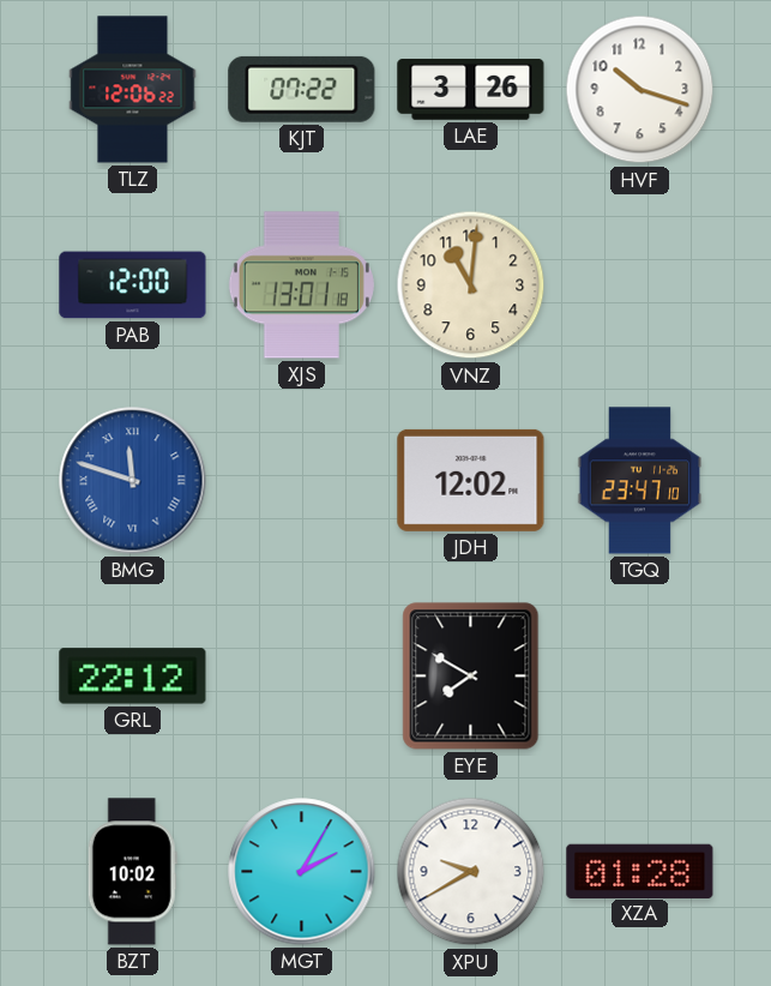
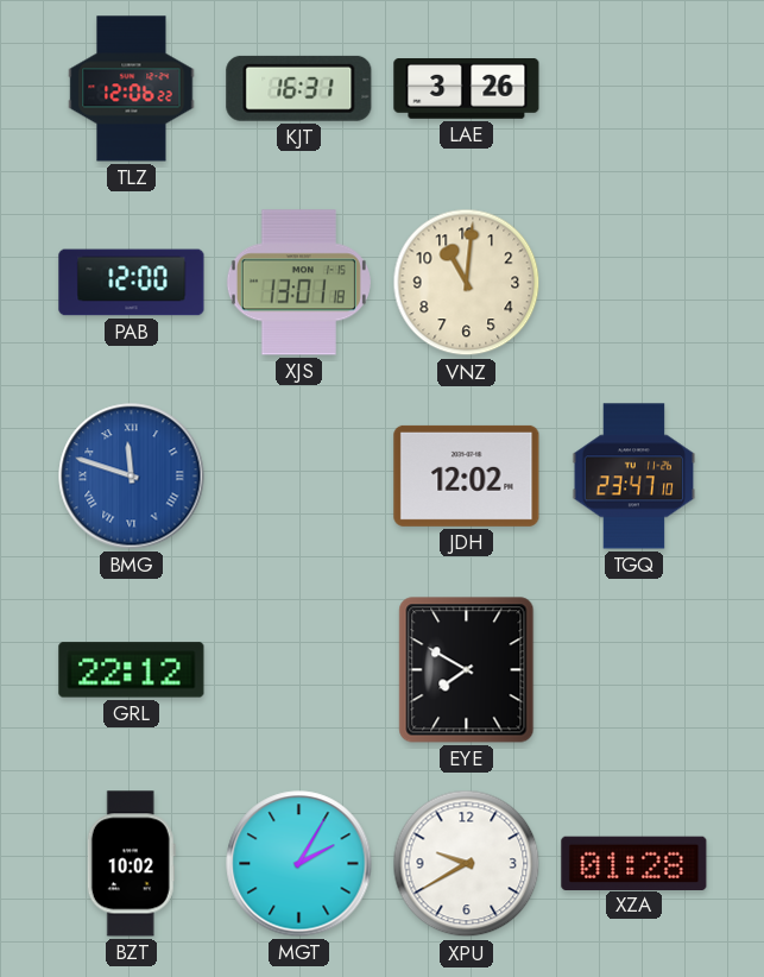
KJT: 07:22 -> 16:31
HVF: 10:18 -> none
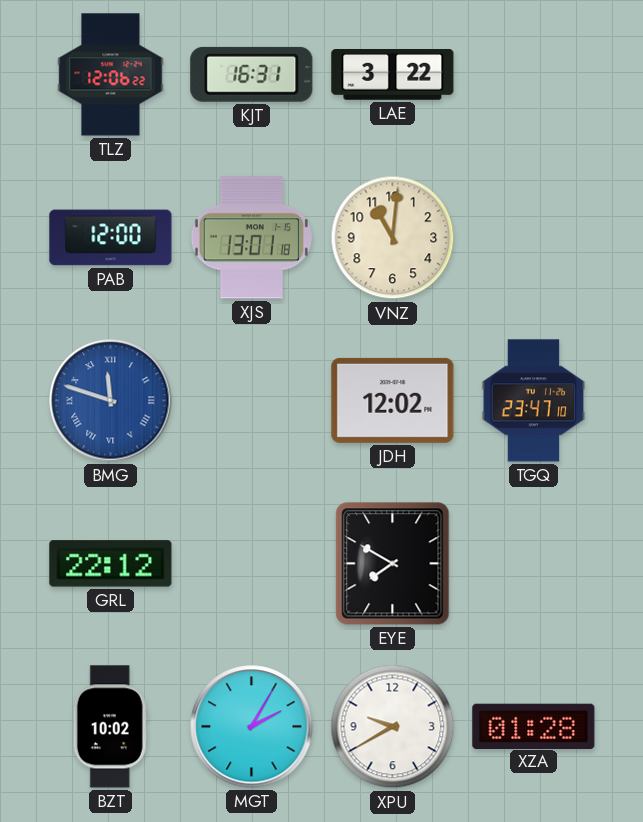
LAE: 3:26 -> 3:22
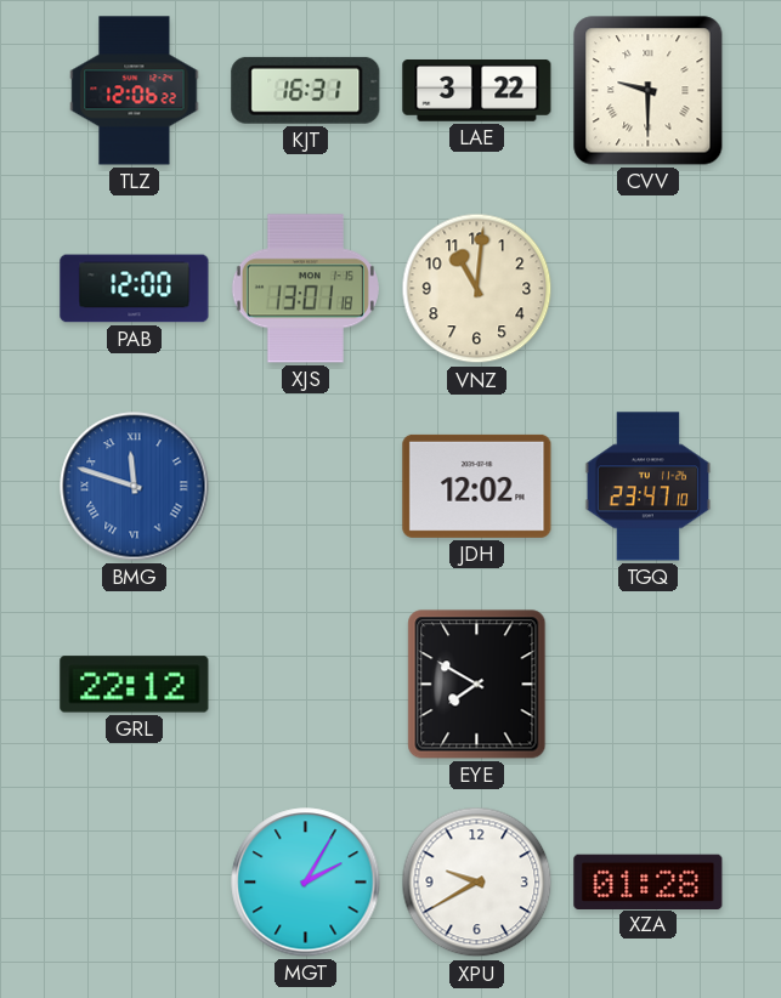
CVV: none -> 9:30
BZT: 10:02 -> none
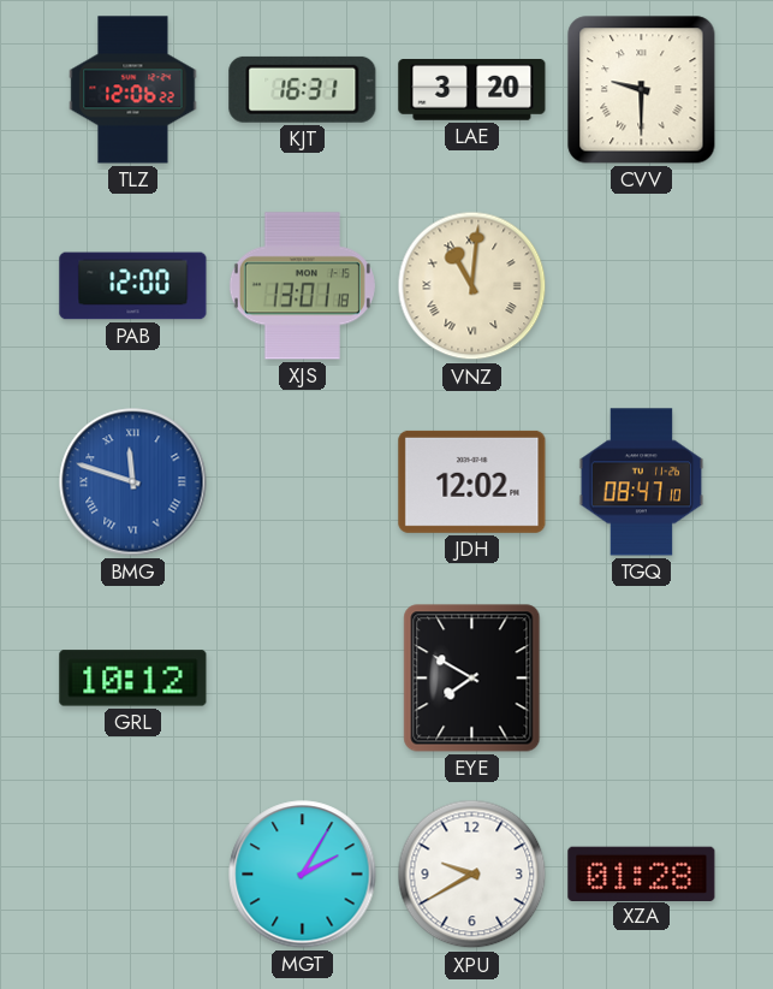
LAE: 3:22 -> 3:20
VNZ numerals: Arabic -> Roman
TGQ: 23:47 -> 08:47
GRL: 22:12 -> 10:12
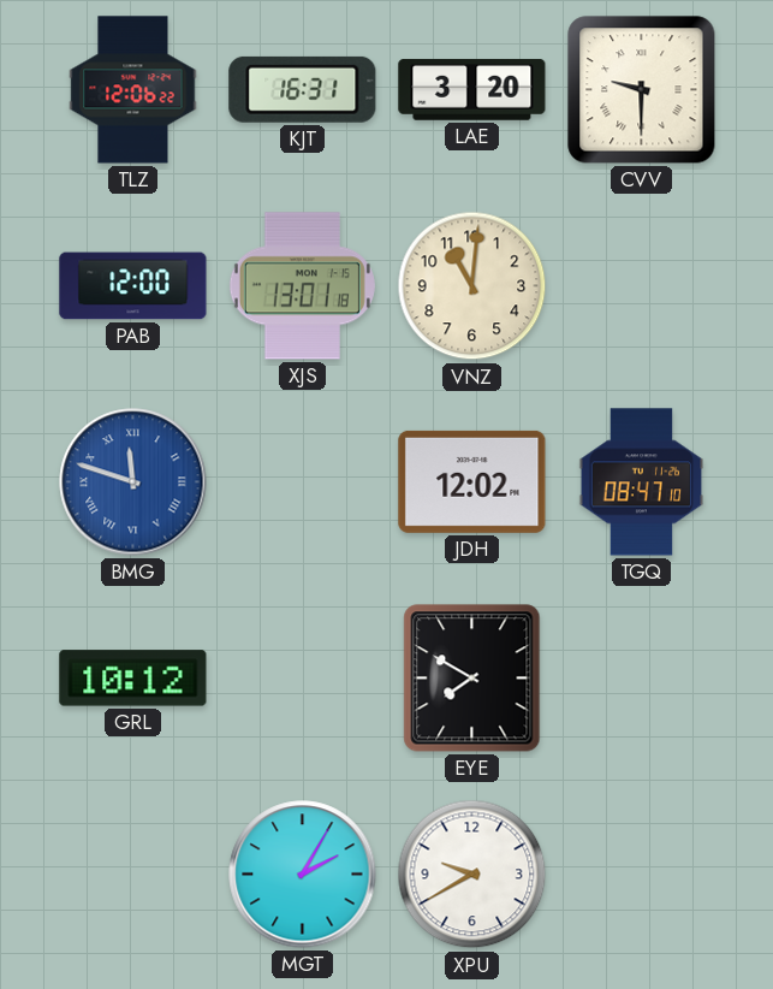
VNZ numerals: Roman -> Arabic
XZA: 01:28 -> none
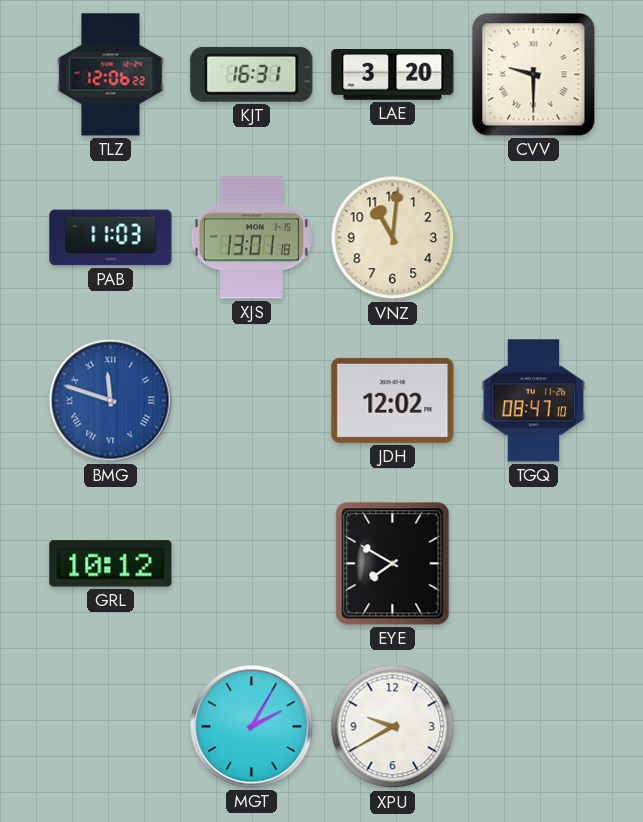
PAB: 12:00 -> 11:03
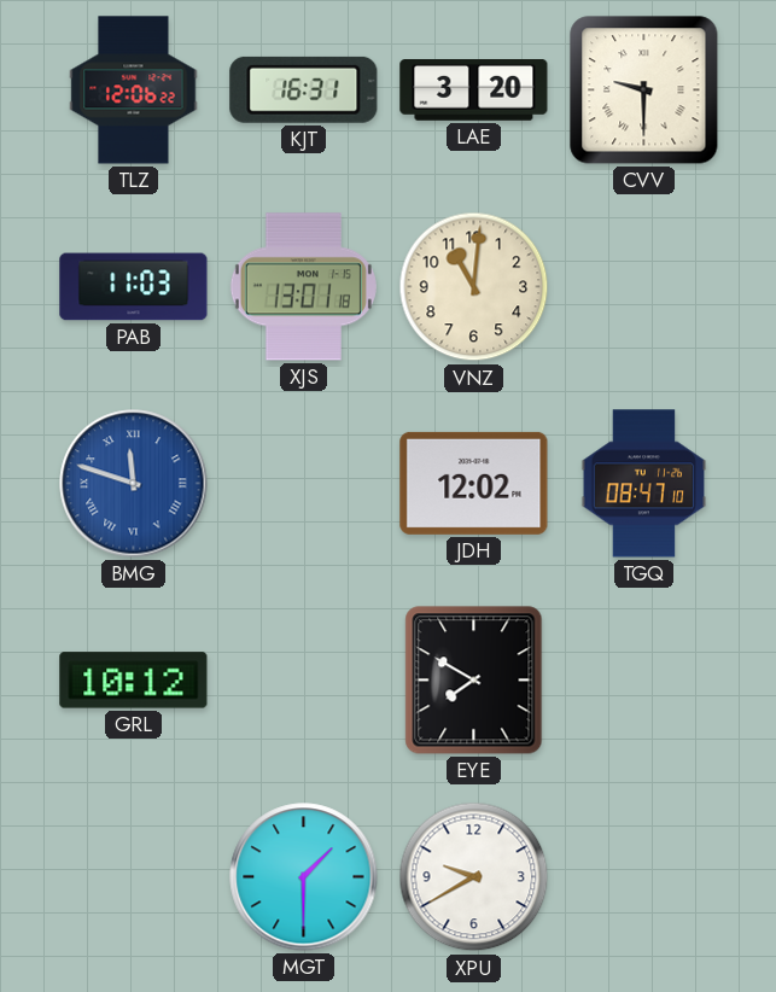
MGT: 2:05 -> 1:30
